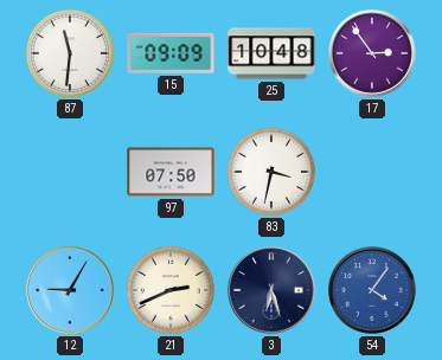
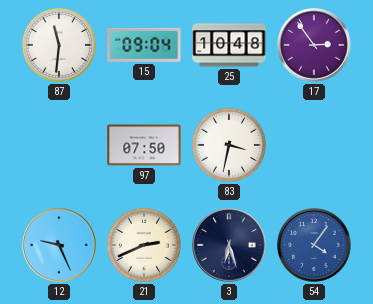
15: 09:09 -> 09:04
12: 9:05 -> 9:26
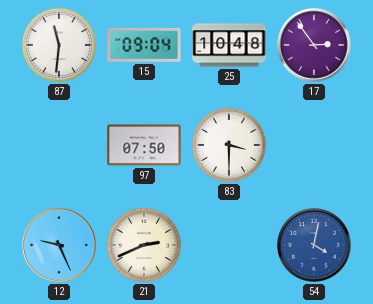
83: 3:32 -> 3:30
3: 6:27 -> none
54: 4:06 -> 4:02
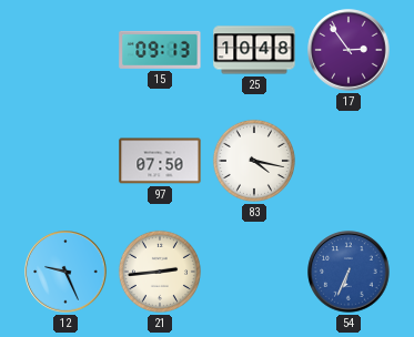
87: 11:31 -> none
15: 09:04 -> 09:13
83: 3:30 -> 4:17
21: 2:41 -> 2:44
54: 4:02 -> 6:34
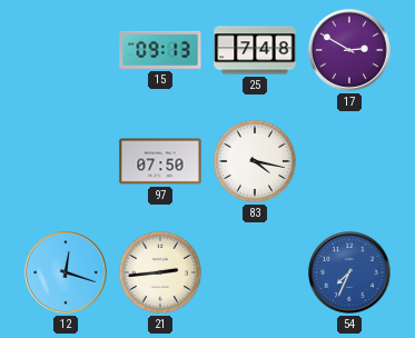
25: 10:48 -> 7:48
17: 2:54 -> 2:50
12: 9:26 -> 12:18
54: 6:34 -> 7:34
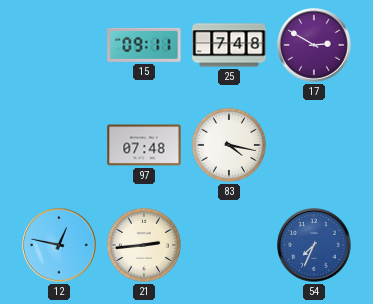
15: 09:13 -> 09:11
97: 07:50 -> 07:48
12: 12:18 -> 12:47
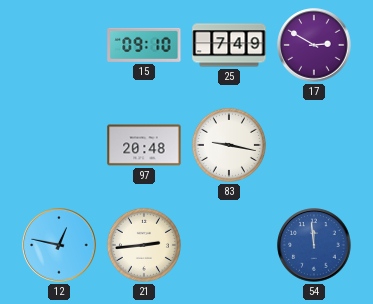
15: 09:11 -> 09:10
25: 7:48 -> 7:49
97: 07:48 -> 20:48
83: 4:17 -> 9:17
54: 7:34 -> 11:59
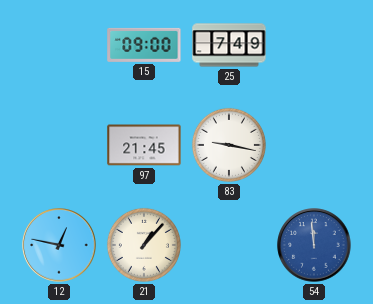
15: 09:10 -> 09:00
17: 2:50 -> none
97: 20:48 -> 21:45
21: 2:44 -> 1:07
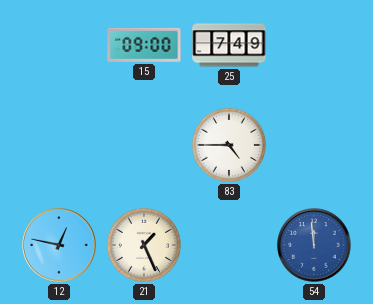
97: 21:45 -> none
83: 9:17 -> 4:45
21: 1:07 -> 1:26
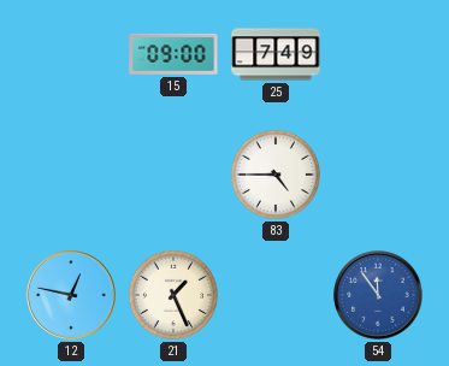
54: 11:59 -> 11:54
